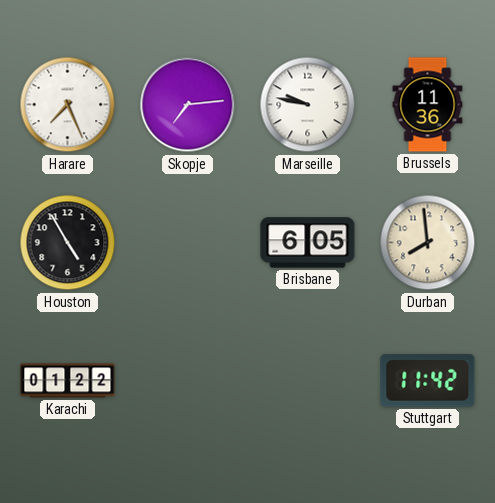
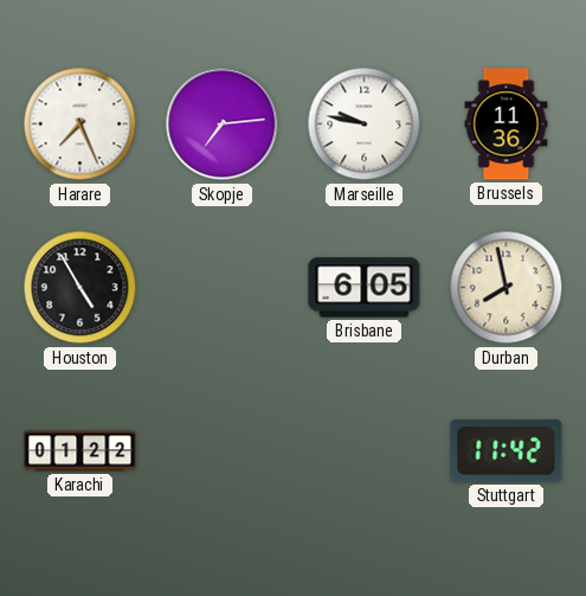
Durban: 7:59 -> 7:58
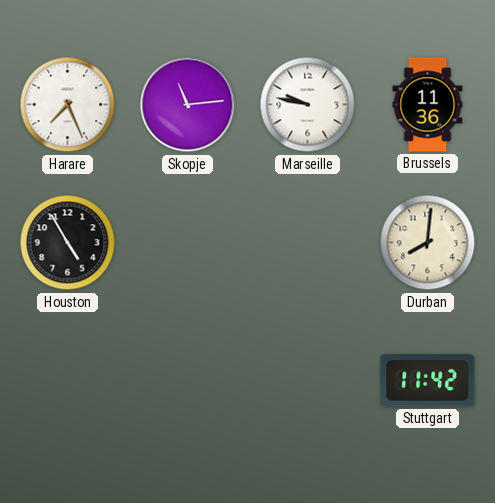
Skopje: 7:14 -> 11:14
Brisbane: 6:05 -> none
Durban: 7:58 -> 8:01
Karachi: 01:22 -> none
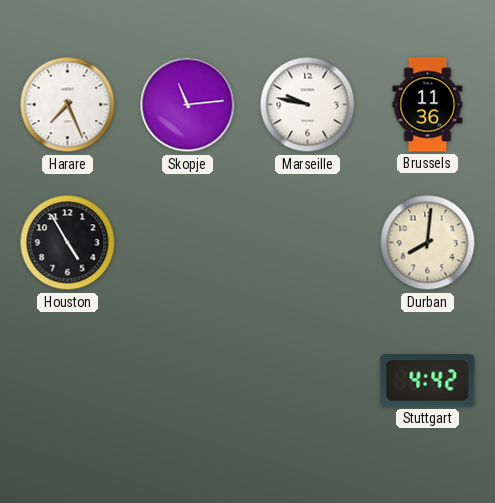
Stuttgart: 11:42 -> 4:42
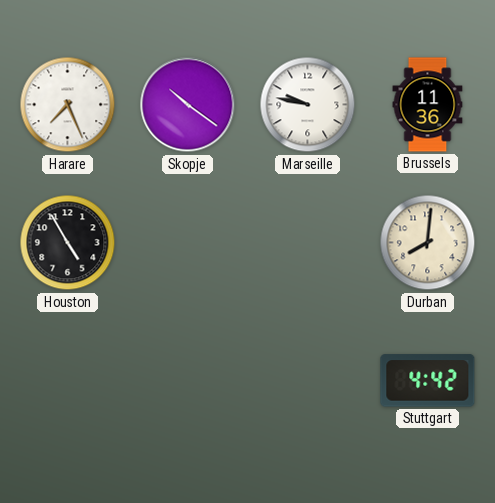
Skopje: 11:14 -> 10:21
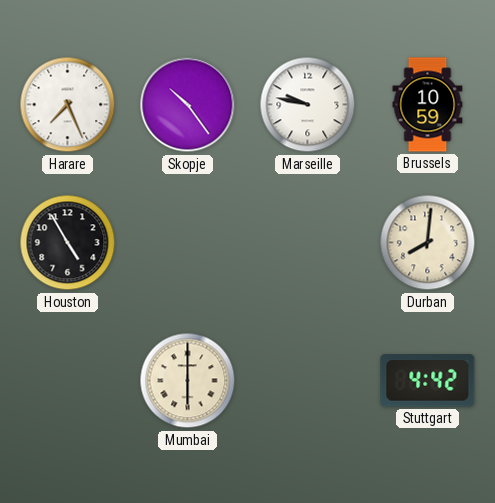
Skopje: 10:21 -> 10:24
Brussels: 11:36 -> 10:59
Mumbai: none -> 6:00
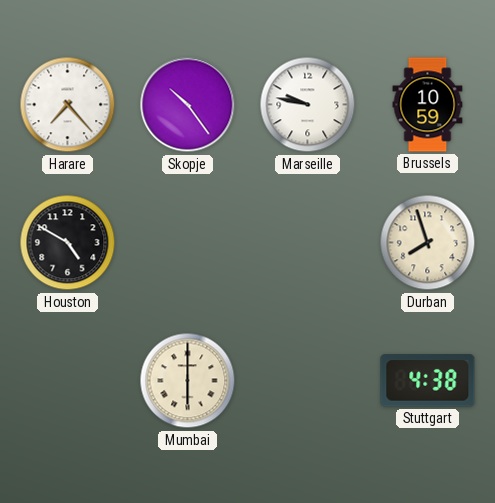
Harare: 7:26 -> 7:23
Houston: 4:55 -> 4:50
Durban: 8:01 -> 7:57
Stuttgart: 4:42 -> 4:38
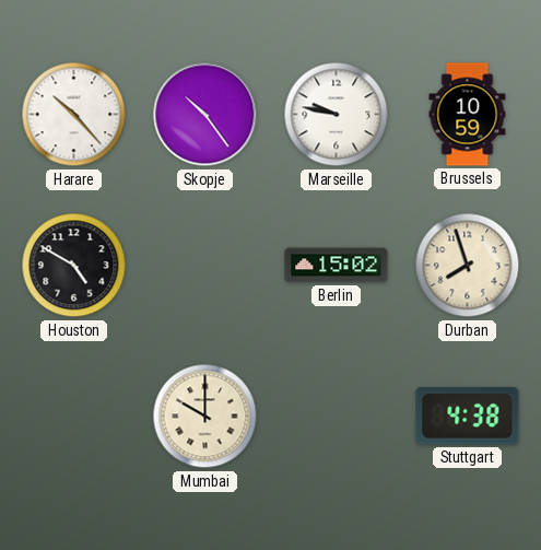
Harare: 7:23 -> 10:23
Berlin: none -> 15:02
Mumbai: 6:00 -> 10:00
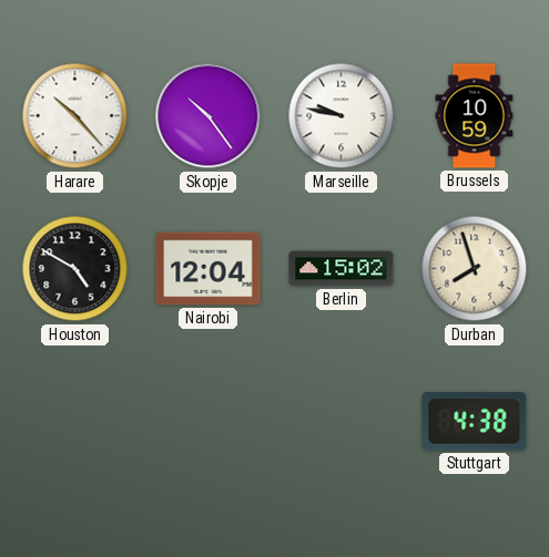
Nairobi: none -> 12:04
Mumbai: 10:00 -> none
